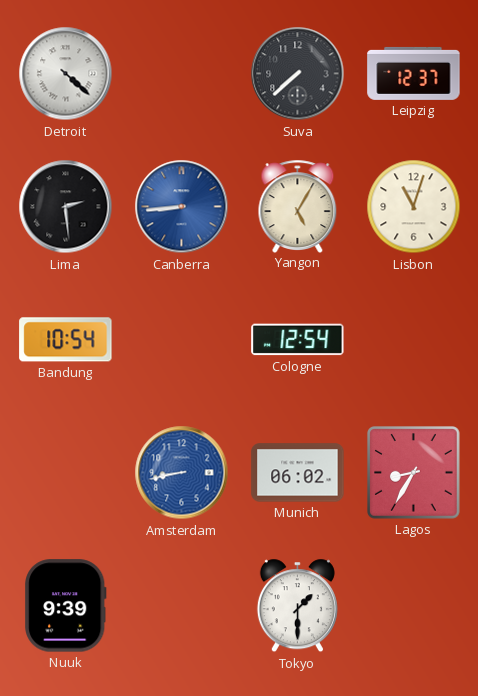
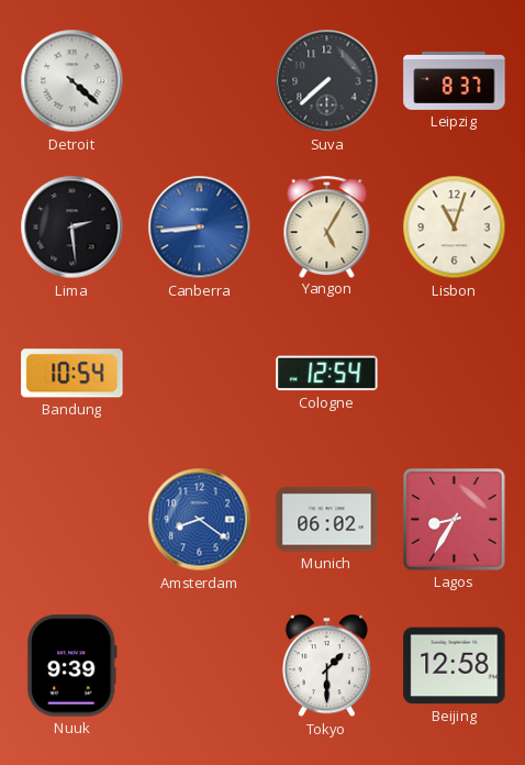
Leipzig: 12:37 -> 8:37
Amsterdam: 8:43 -> 8:21
Beijing: none -> 12:58
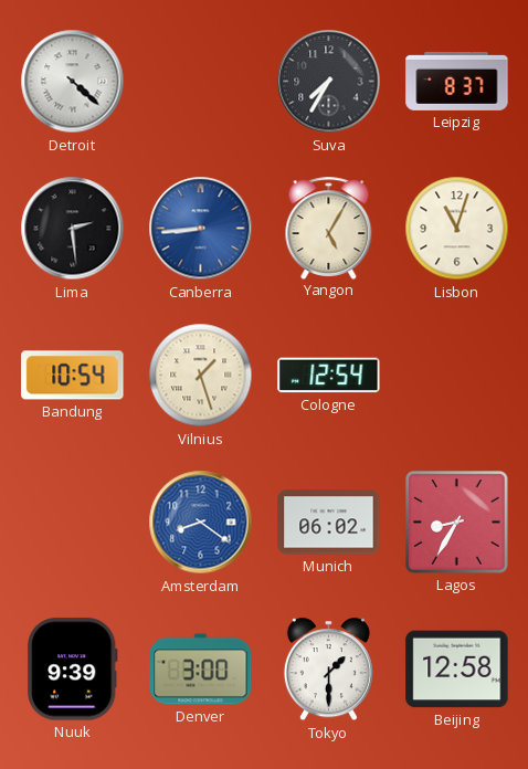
Suva: 7:38 -> 7:35
Vilnius: none -> 1:27
Denver: none -> 3:00
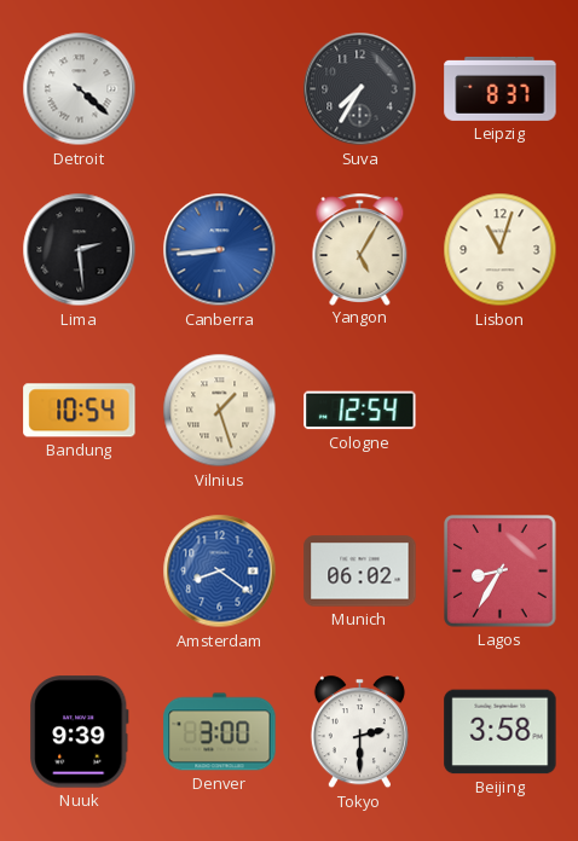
Tokyo: 1:30 -> 2:30
Beijing: 12:58 -> 3:58
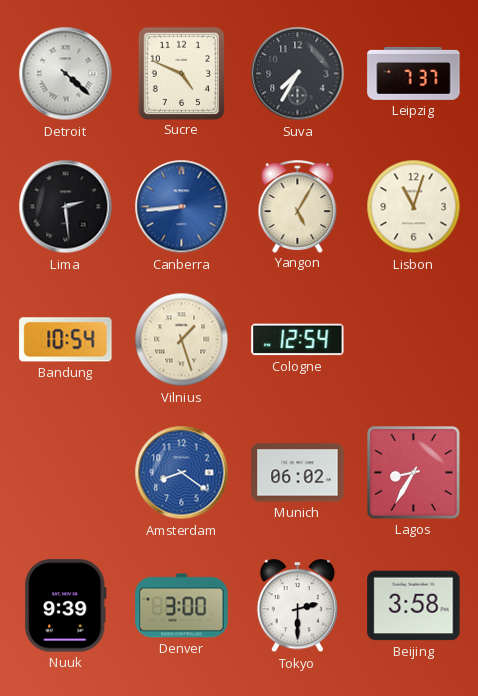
Sucre: none -> 4:49
Leipzig: 8:37 -> 7:37
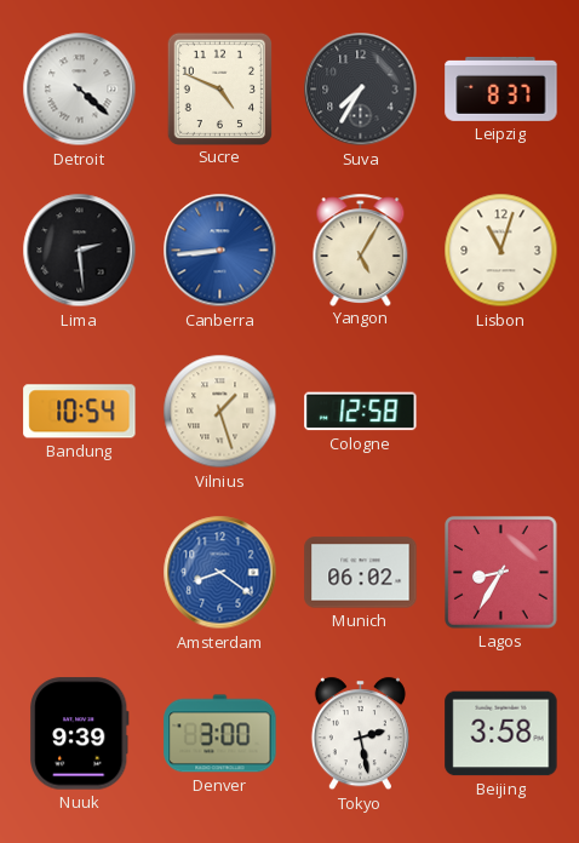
Leipzig: 7:37 -> 8:37
Cologne: 12:54 -> 12:58
Tokyo: 2:30 -> 2:28
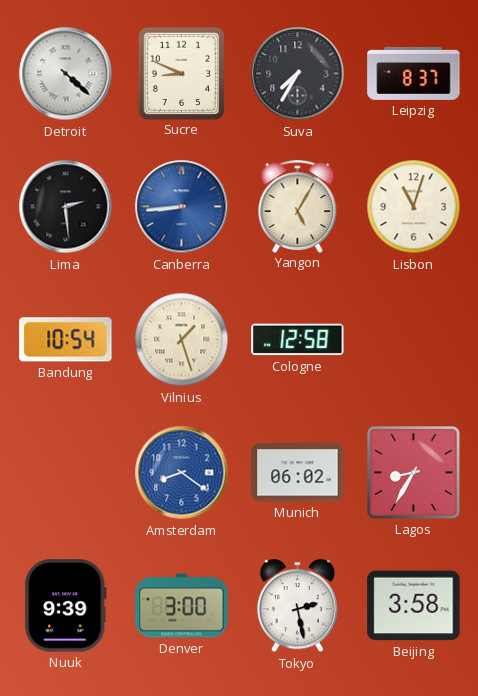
Sucre: 4:49 -> 8:49
